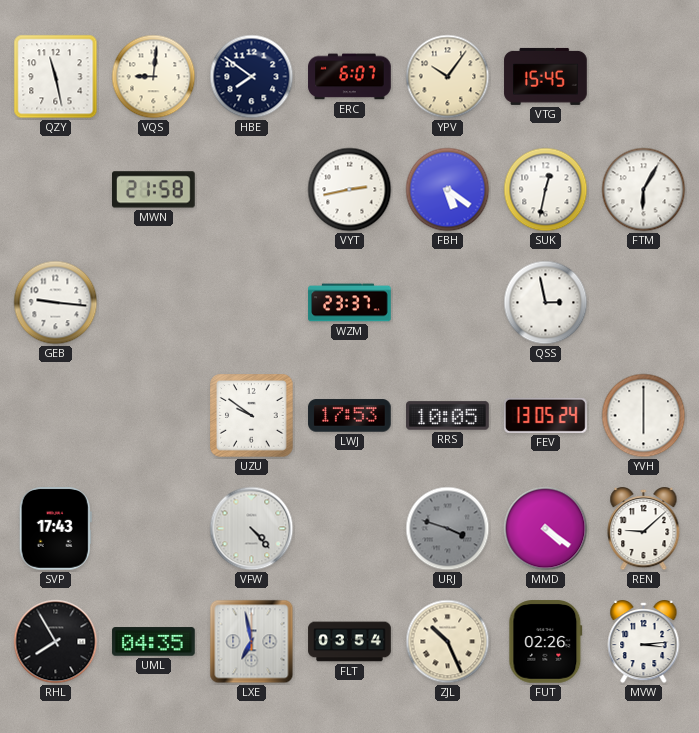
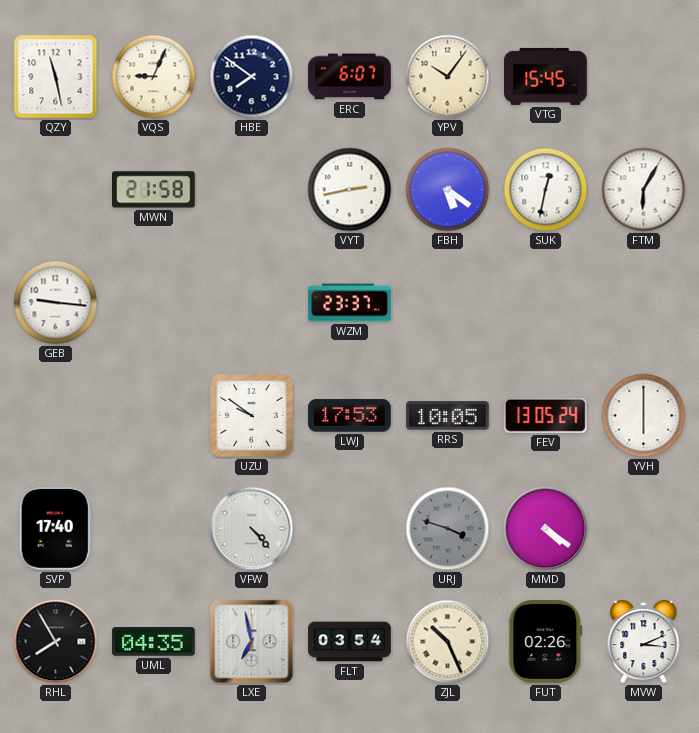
VQS: 9:01 -> 9:04
QSS: 2:58 -> none
SVP: 17:43 -> 17:40
REN: 9:08 -> none
MVW: 3:14 -> 3:11
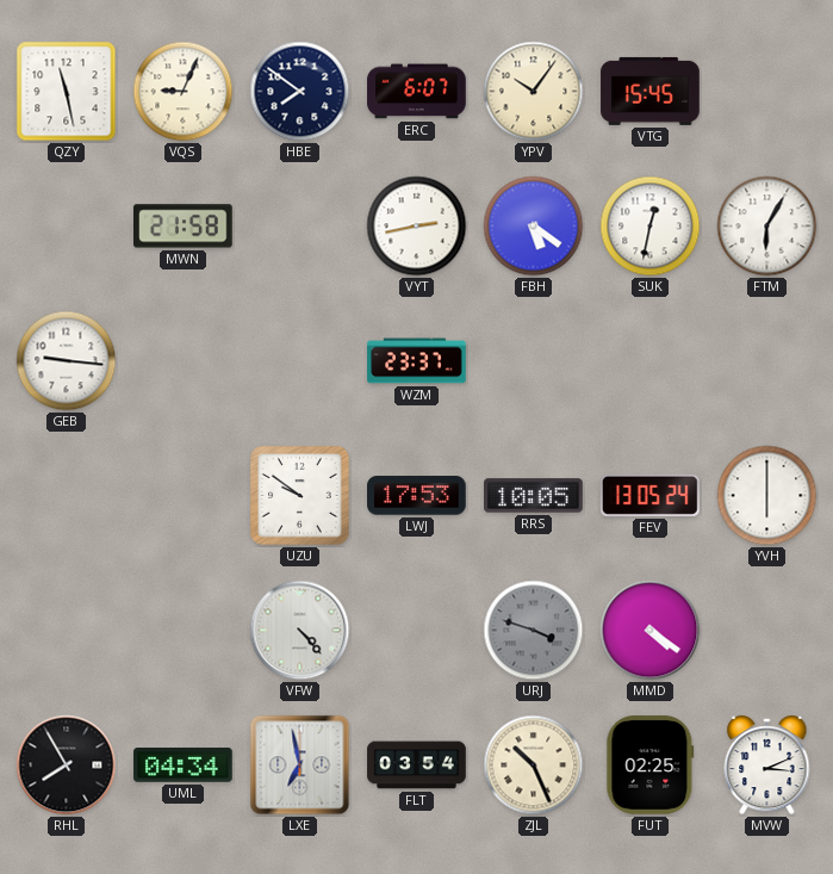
SVP: 17:40 -> none
UML: 04:35 -> 04:34
FUT: 02:26 -> 02:25
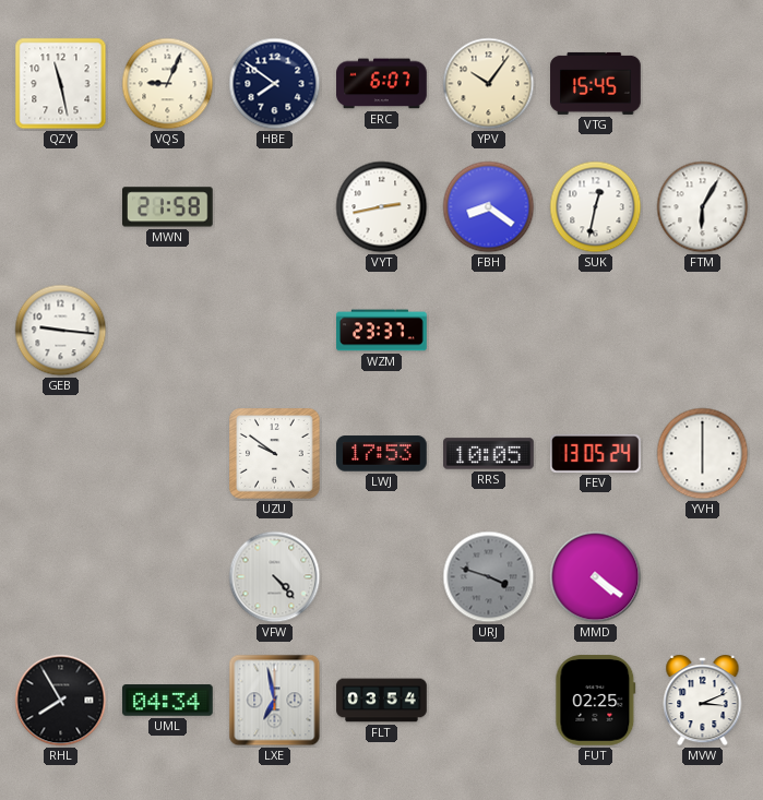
FBH: 5:21 -> 8:21
ZJL: 10:26 -> none
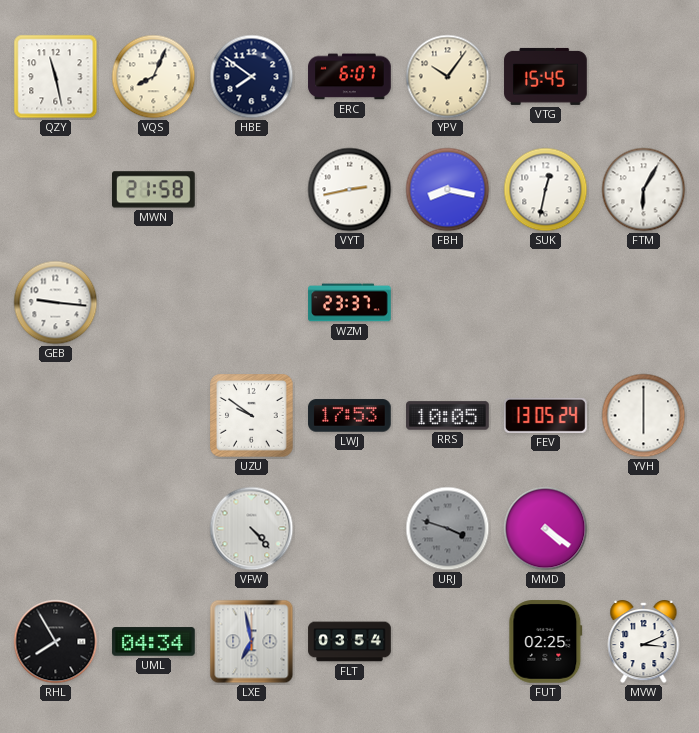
VQS: 9:04 -> 8:04
FBH: 8:21 -> 8:17
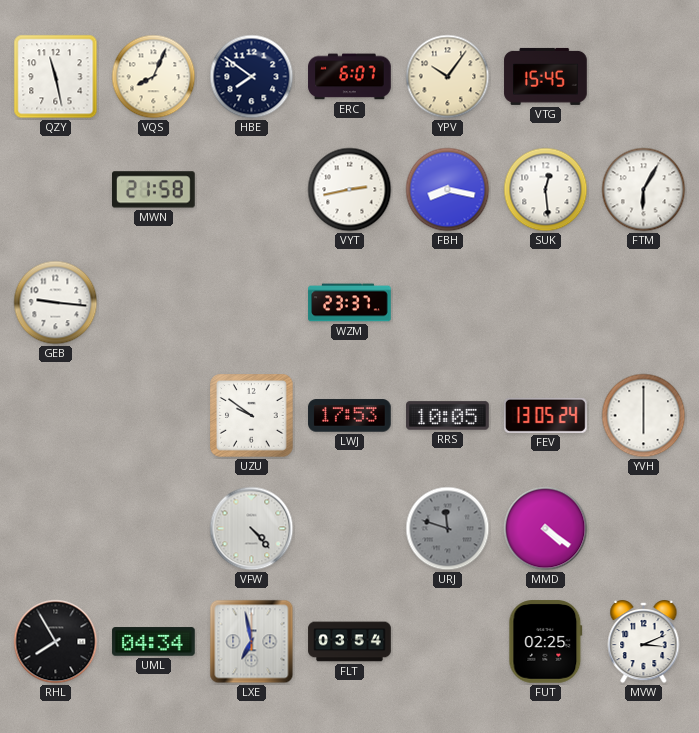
SUK: 12:32 -> 12:29
URJ: 3:48 -> 11:48
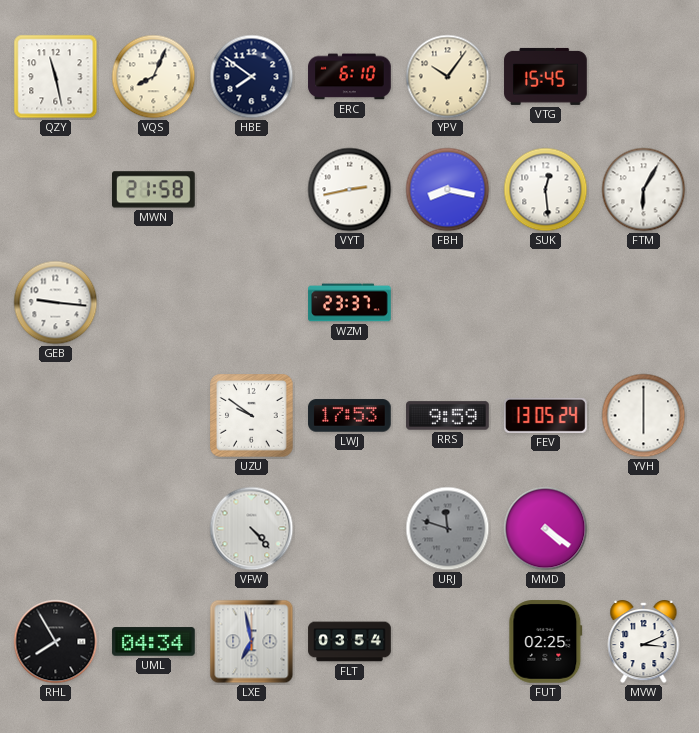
ERC: 6:07 -> 6:10
RRS: 10:05 -> 9:59
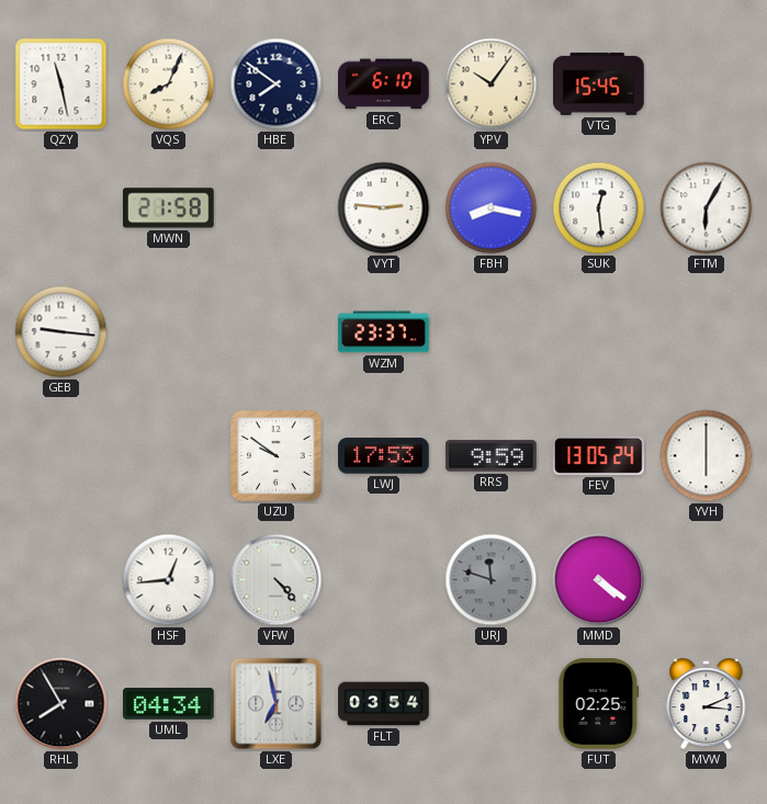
VYT: 2:43 -> 2:46
HSF: none -> 12:44
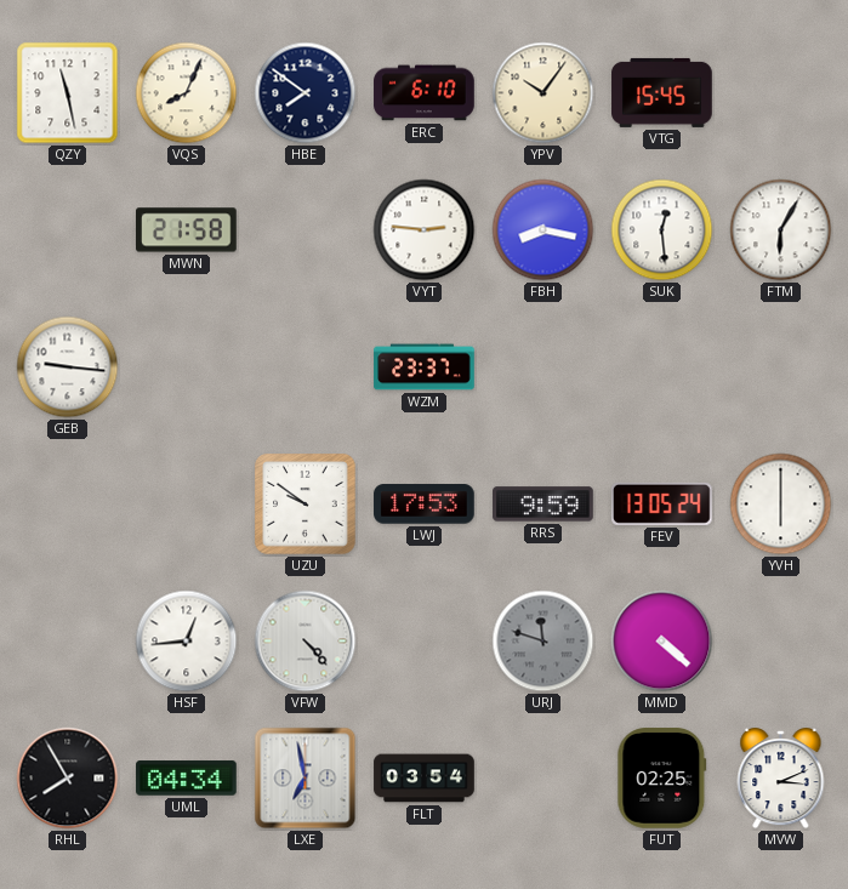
MMD: 4:21 -> 4:22
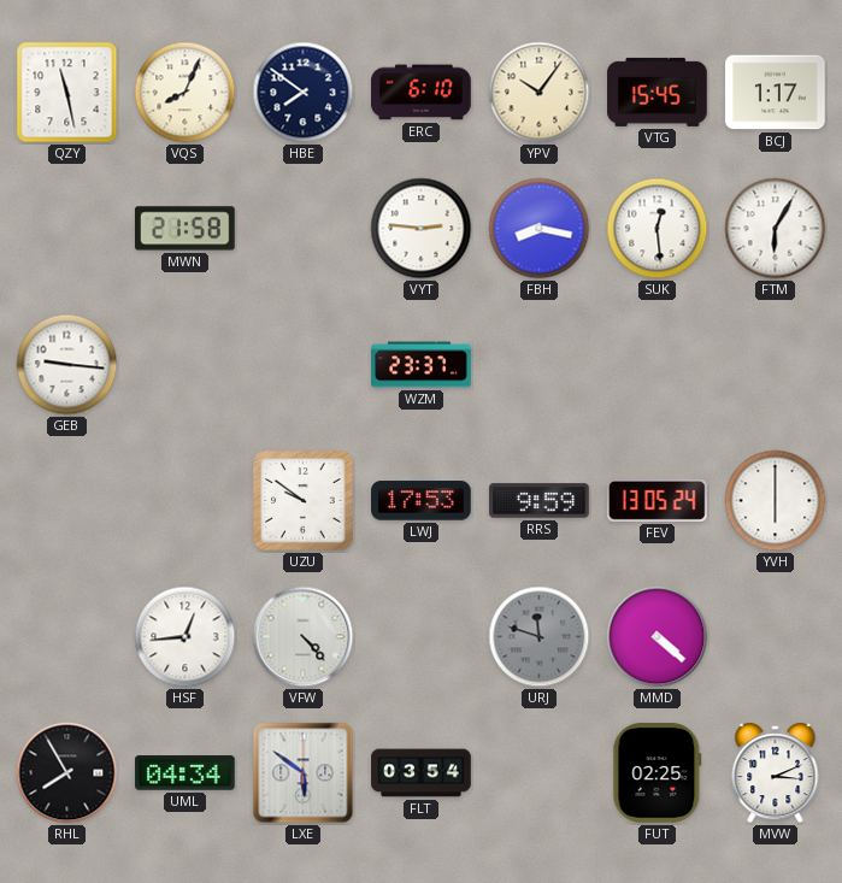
BCJ: none -> 1:17
LXE: 6:58 -> 5:51
